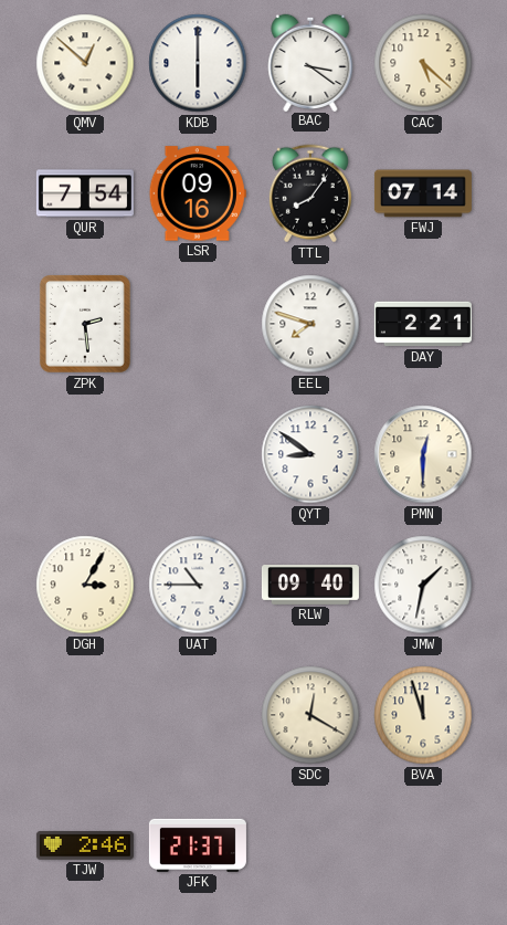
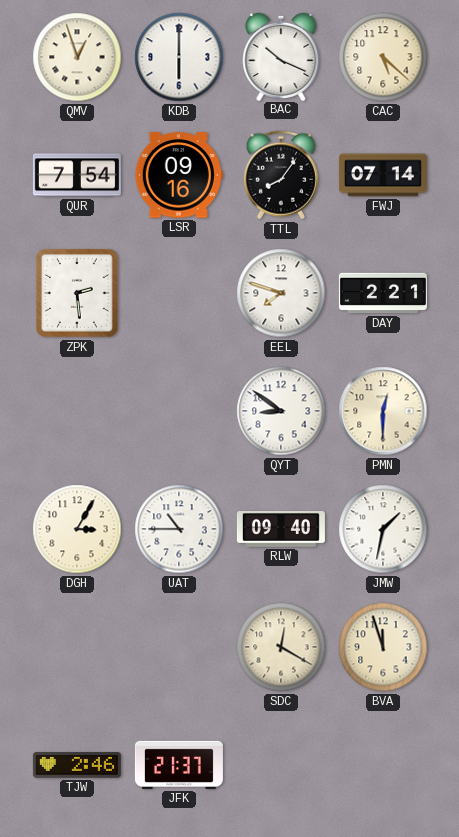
QMV: 12:52 -> 12:57
BAC: 3:21 -> 10:19
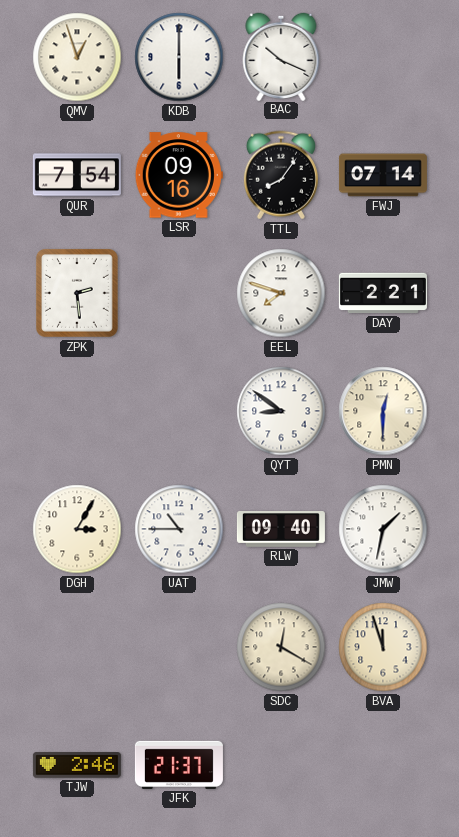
CAC: 5:22 -> none
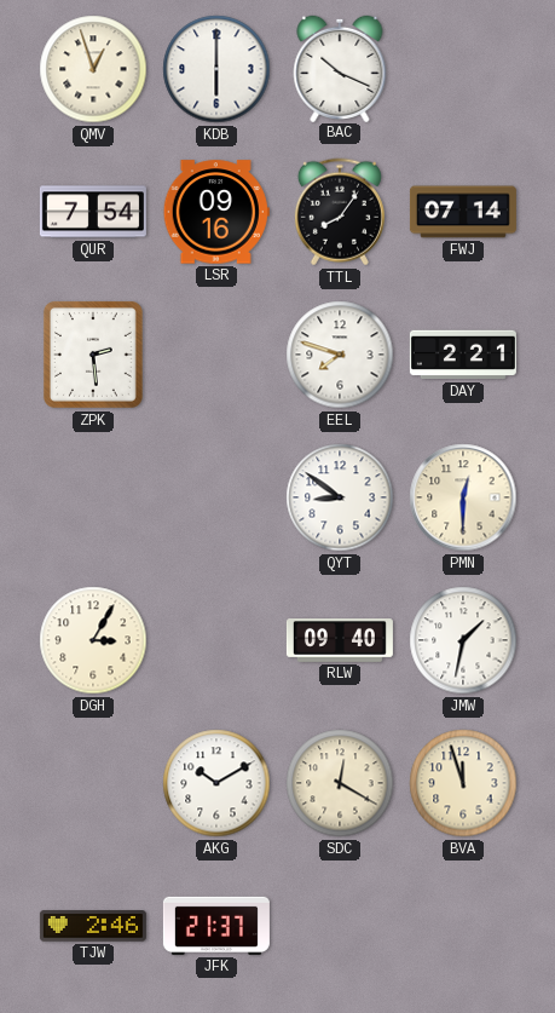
UAT: 10:45 -> none
AKG: none -> 10:10
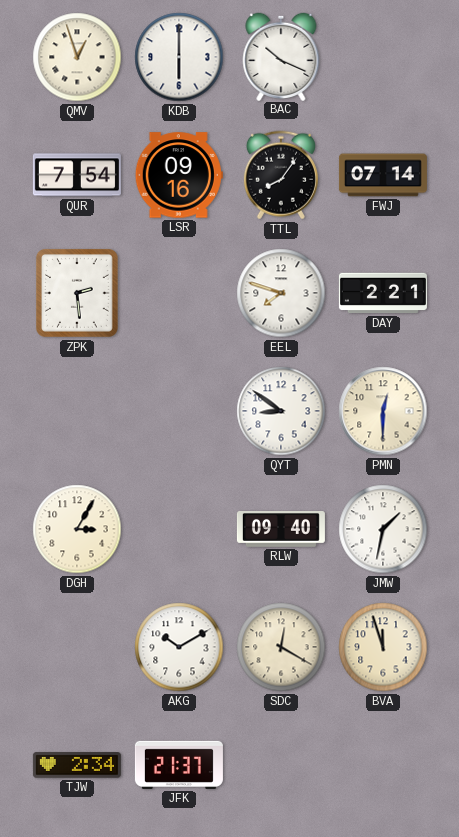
TJW: 2:46 -> 2:34
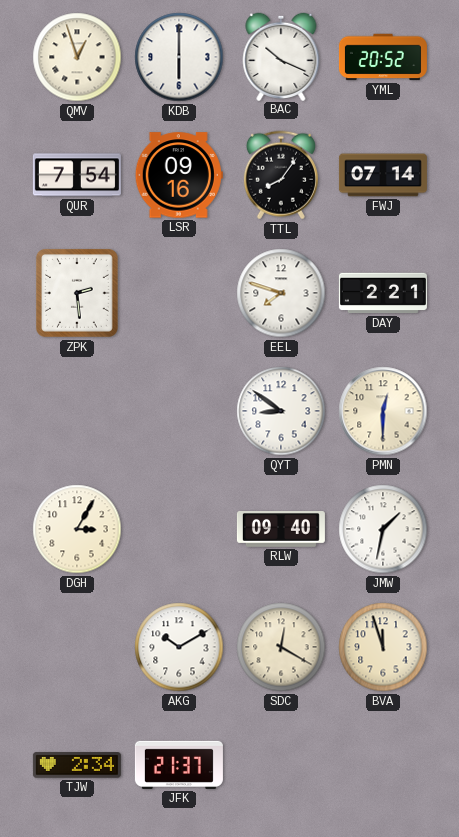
YML: none -> 20:52
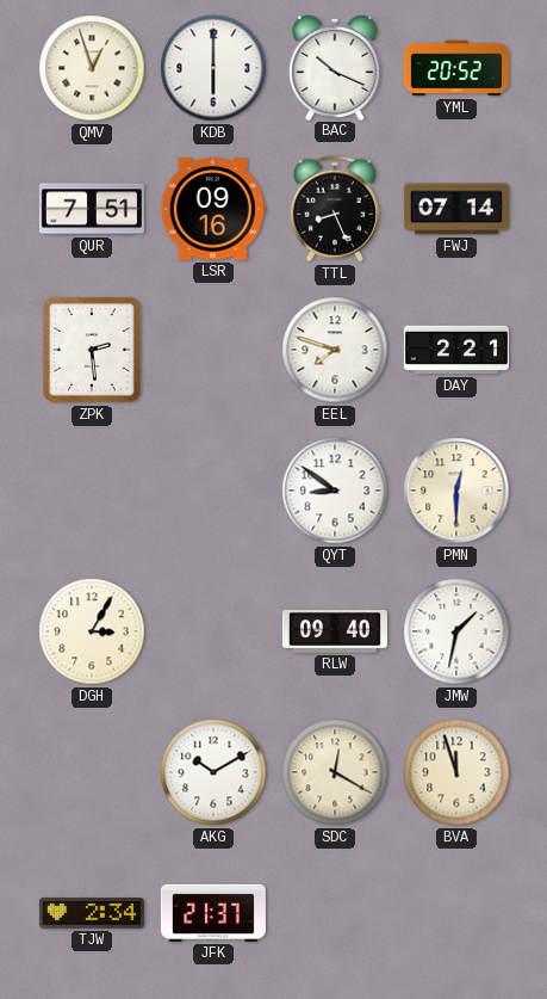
QUR: 7:54 -> 7:51
TTL: 8:06 -> 8:26
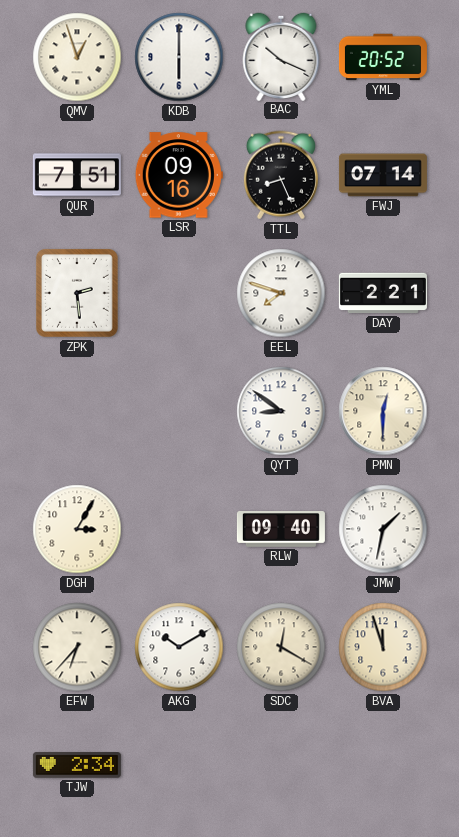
EFW: none -> 6:37
JFK: 21:37 -> none
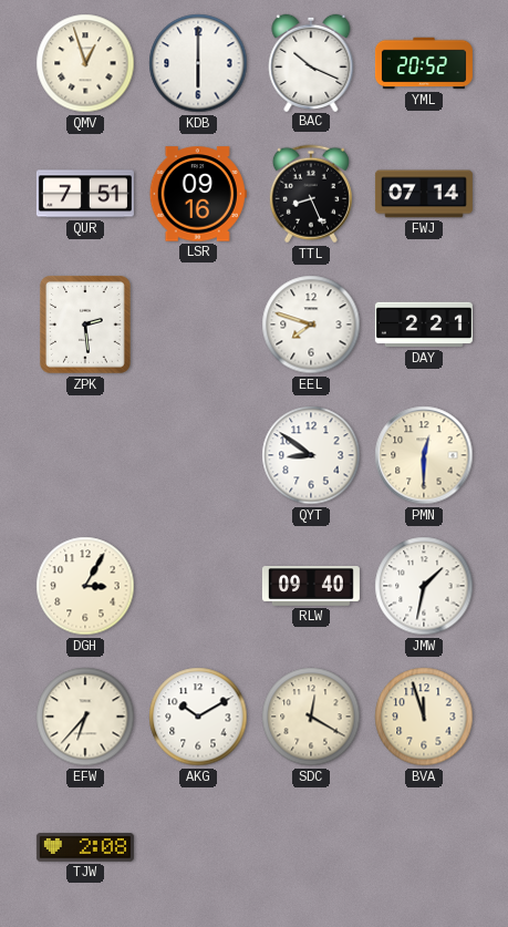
TJW: 2:34 -> 2:08
